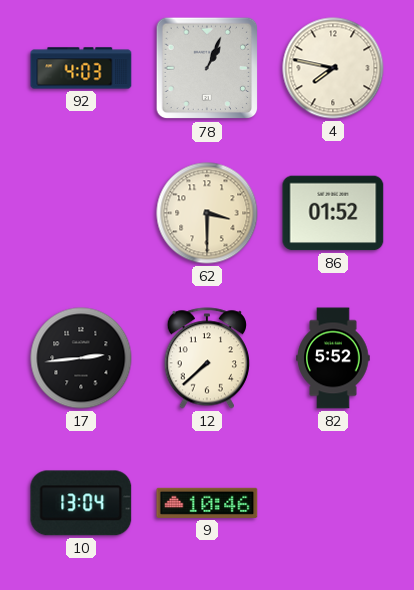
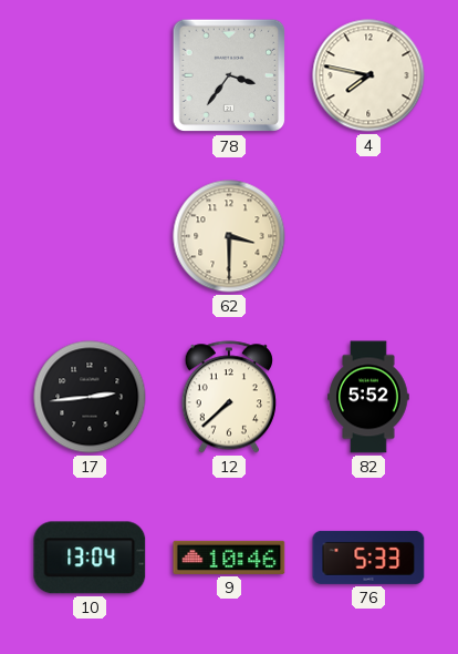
92: 4:03 -> none
78: 1:04 -> 3:36
86: 01:52 -> none
76: none -> 5:33
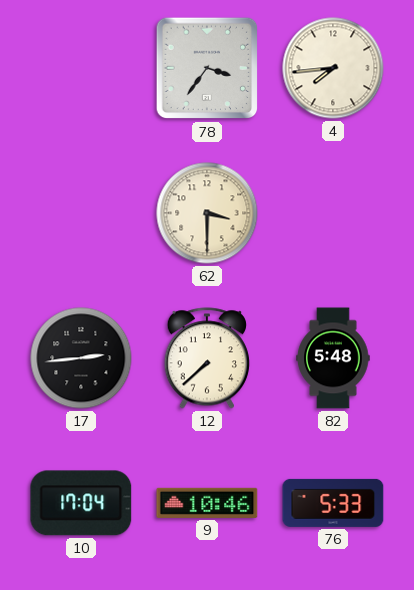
4: 7:47 -> 7:44
82: 5:52 -> 5:48
10: 13:04 -> 17:04
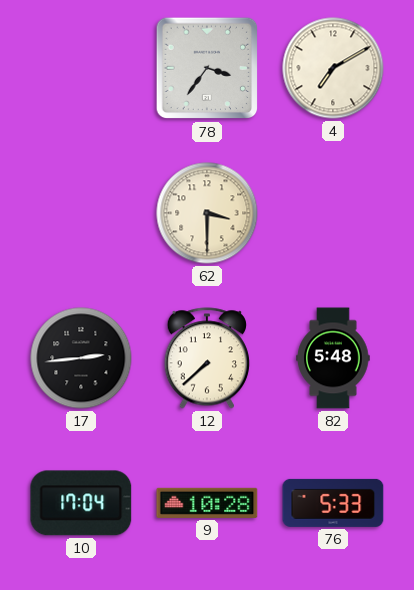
4: 7:44 -> 7:10
9: 10:46 -> 10:28
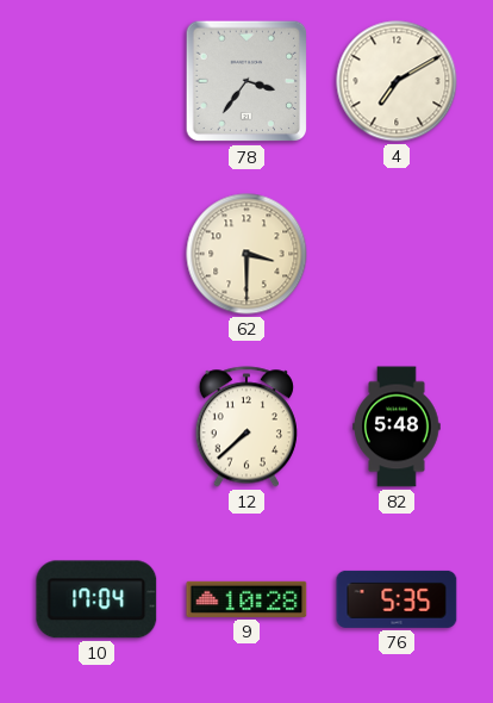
17: 2:44 -> none
76: 5:33 -> 5:35
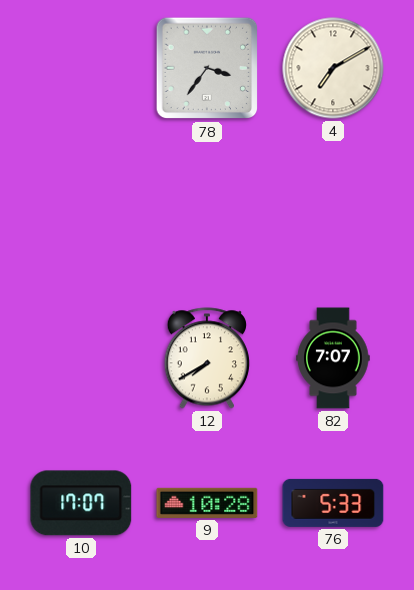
62: 3:30 -> none
12: 7:38 -> 7:40
82: 5:48 -> 7:07
10: 17:04 -> 17:07
76: 5:35 -> 5:33
